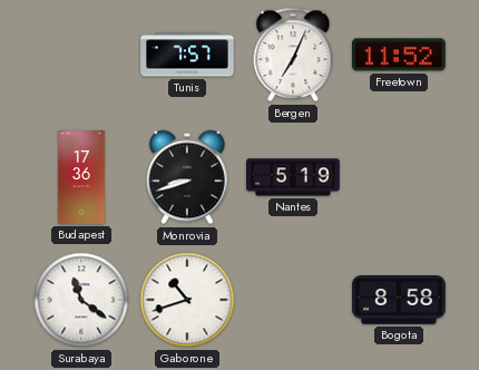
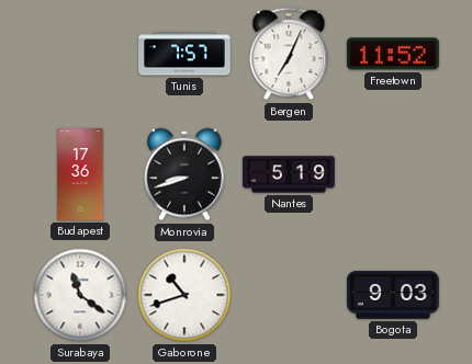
Bogota: 8:58 -> 9:03
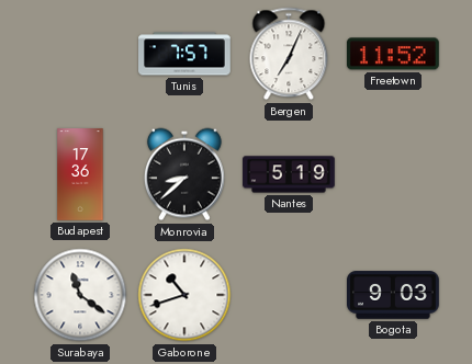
Monrovia: 8:42 -> 8:38
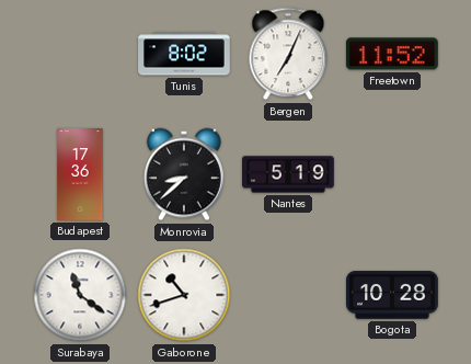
Tunis: 7:57 -> 8:02
Bogota: 9:03 -> 10:28
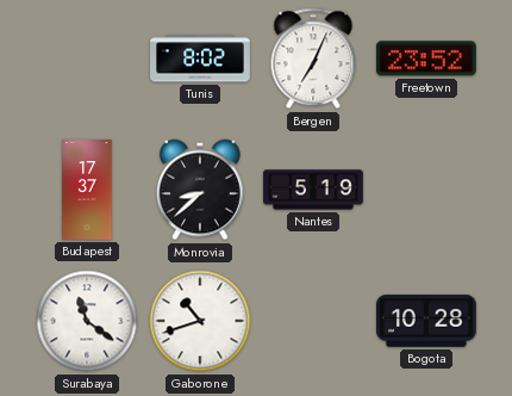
Freetown: 11:52 -> 23:52
Budapest: 17:36 -> 17:37
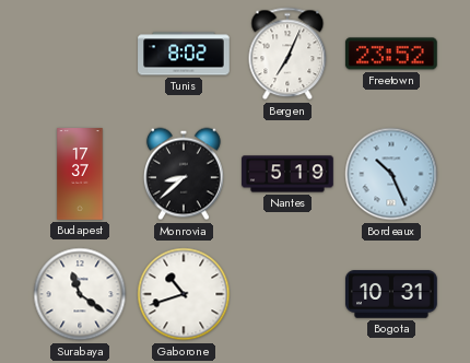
Bordeaux: none -> 10:26
Bogota: 10:28 -> 10:31
